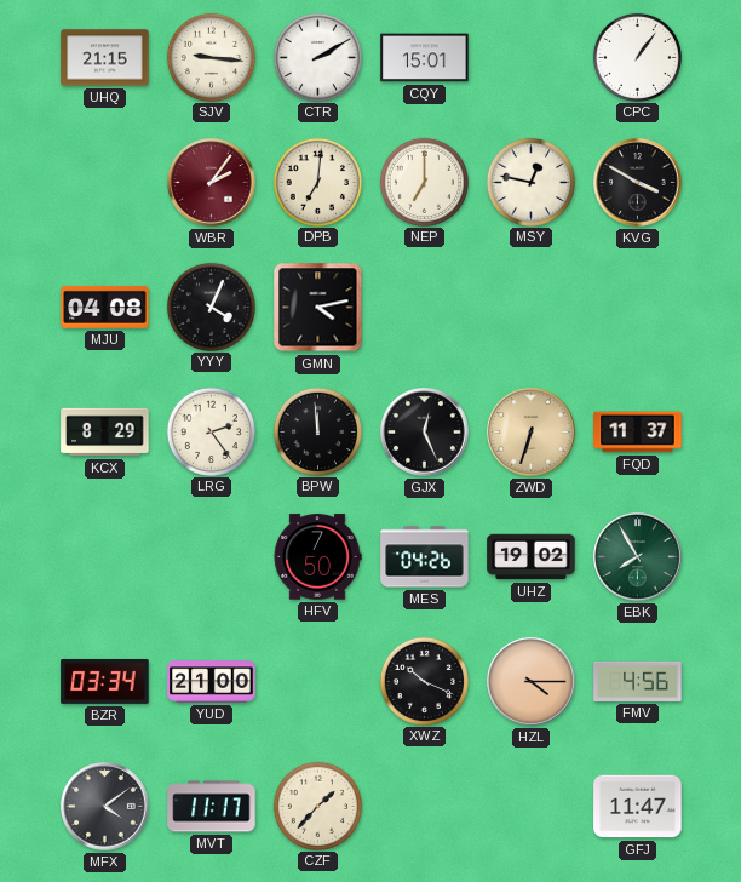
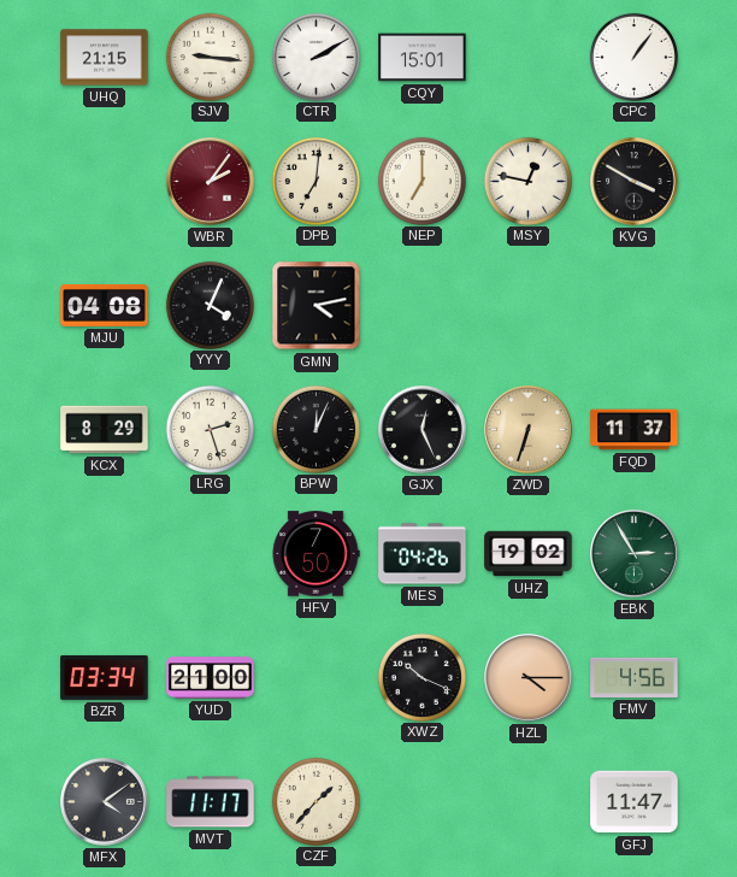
LRG: 2:24 -> 2:27
BPW: 11:59 -> 12:04
EBK: 7:55 -> 2:55
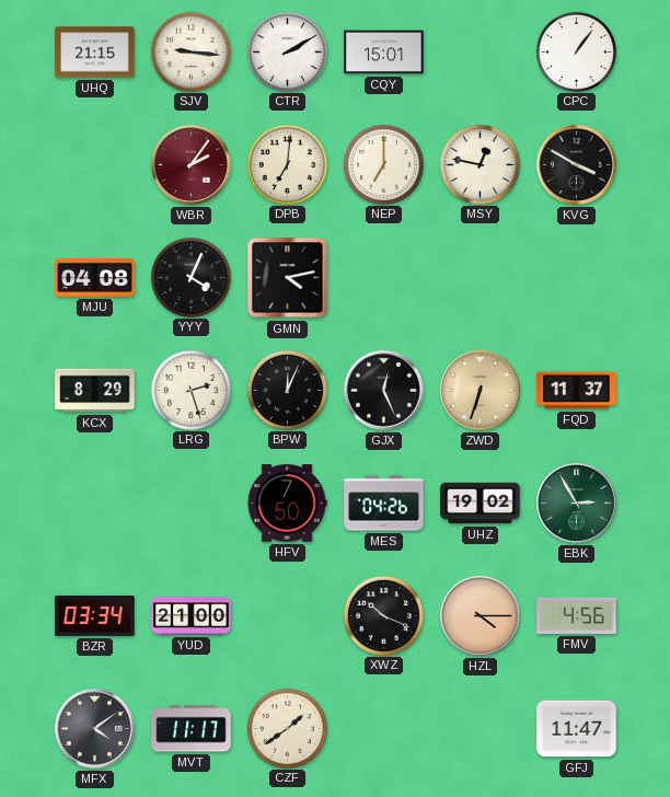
CZF: 1:37 -> 1:39
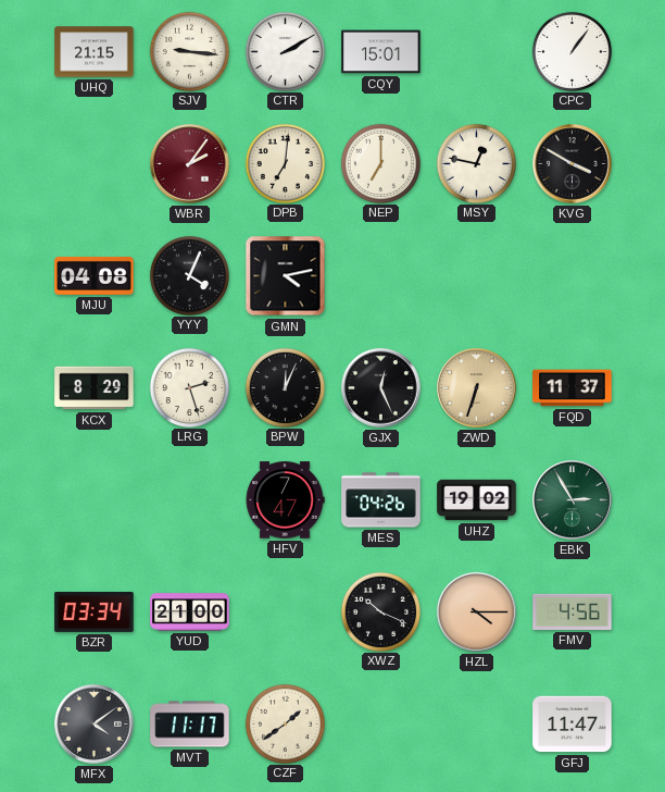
HFV: 7:50 -> 7:47
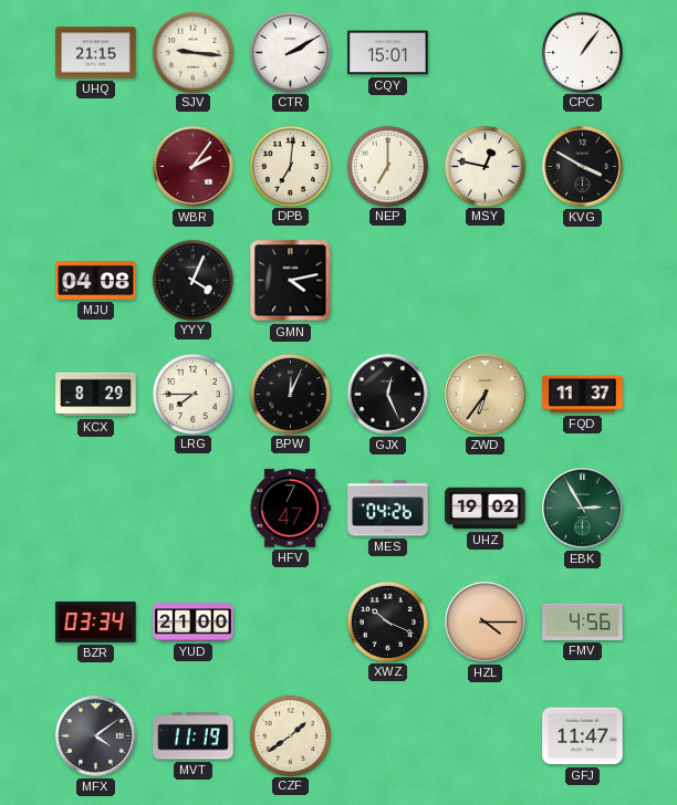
LRG: 2:27 -> 7:45
ZWD: 6:33 -> 6:36
MVT: 11:17 -> 11:19
